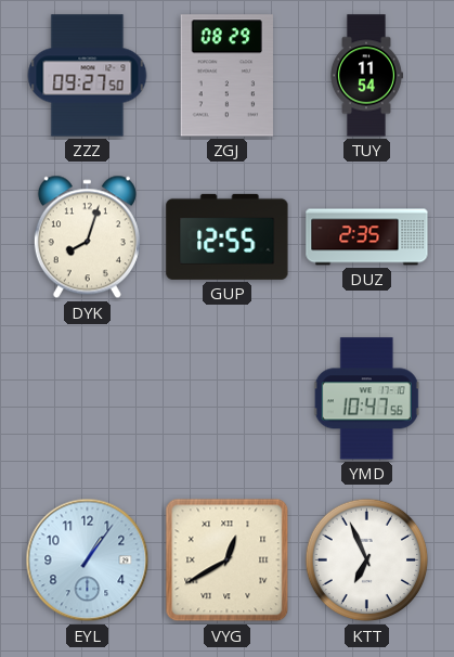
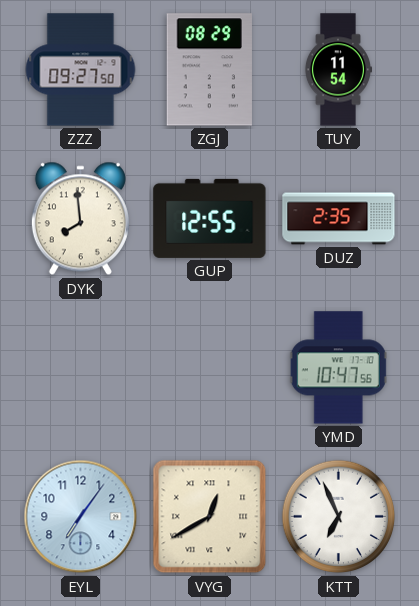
DYK: 8:03 -> 7:59
EYL: 1:06 -> 7:06
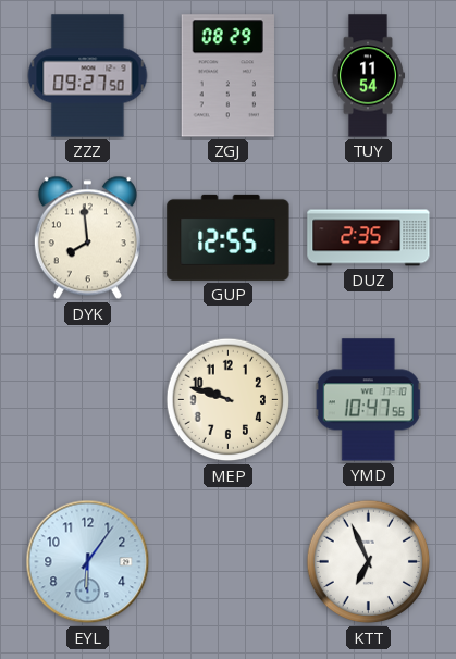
MEP: none -> 9:48
EYL: 7:06 -> 6:06
VYG: 12:40 -> none
